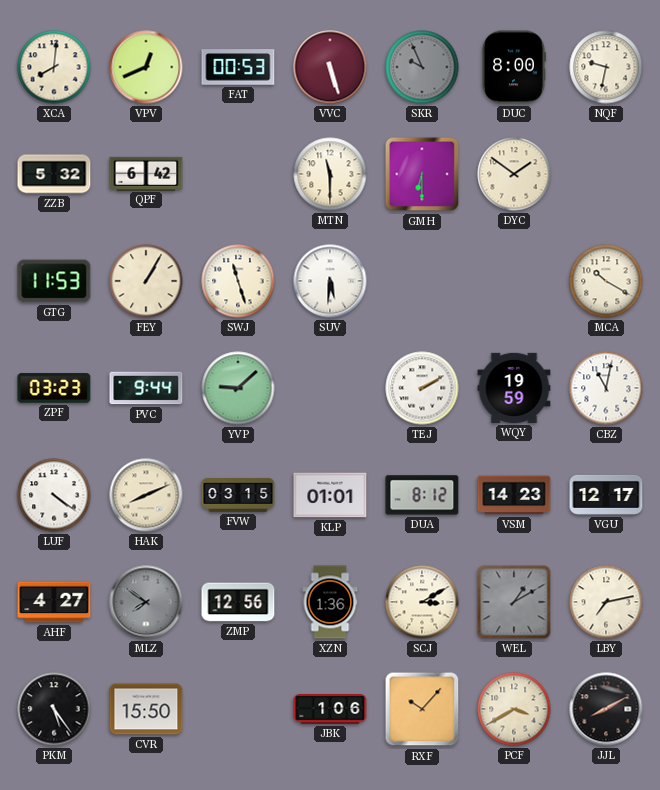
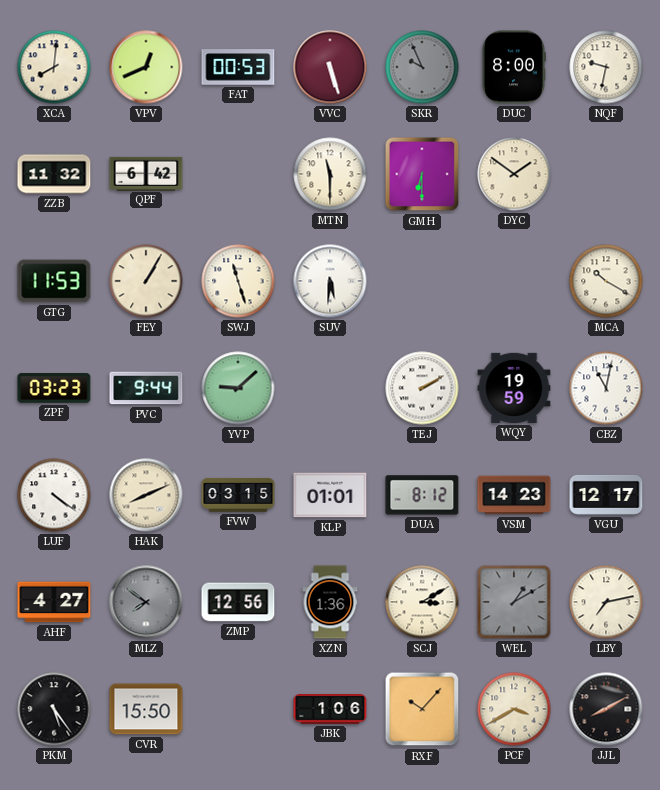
ZZB: 5:32 -> 11:32
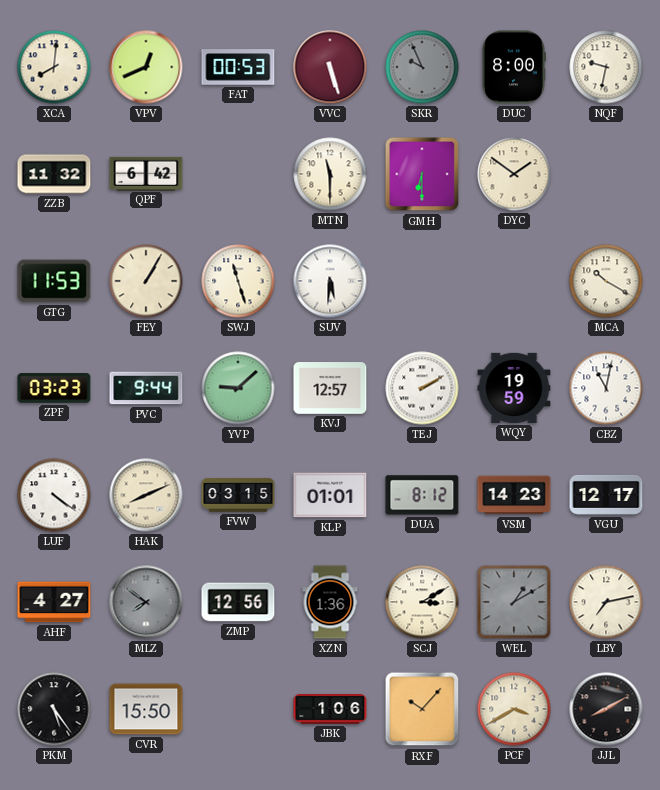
KVJ: none -> 12:57
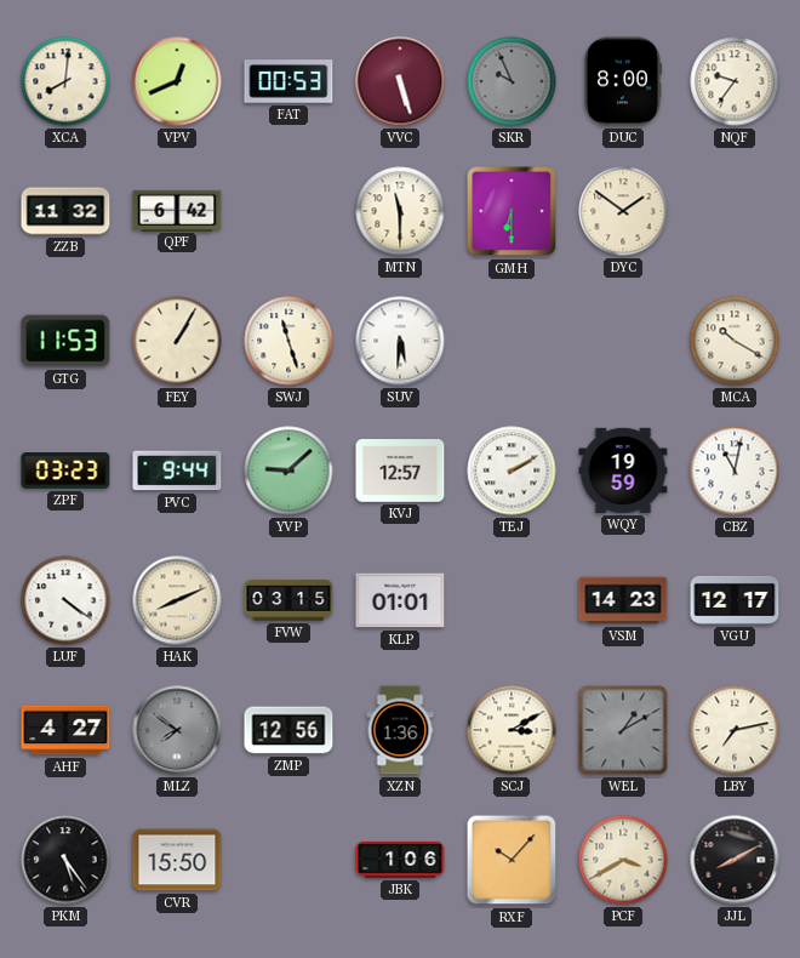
NQF: 9:32 -> 9:36
DUA: 8:12 -> none
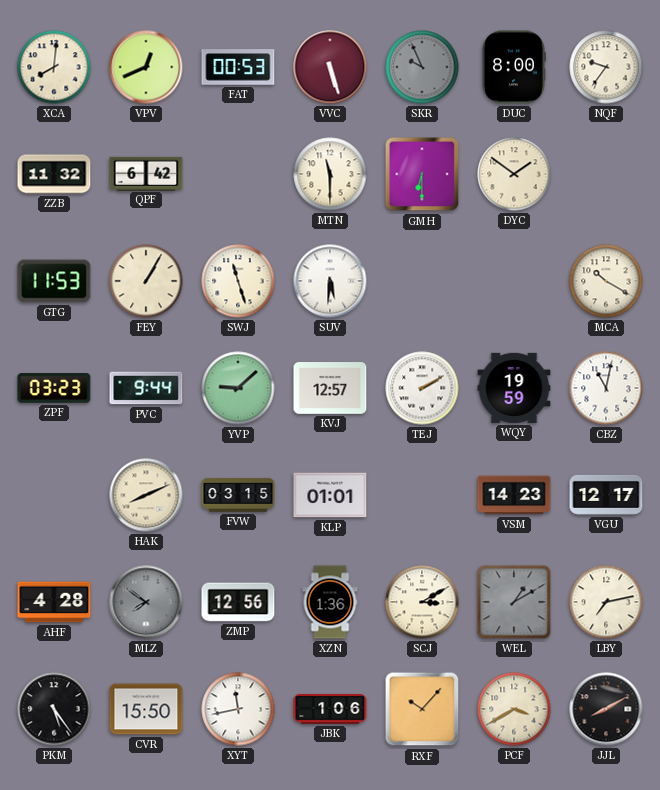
LUF: 4:21 -> none
AHF: 4:27 -> 4:28
XYT: none -> 11:43
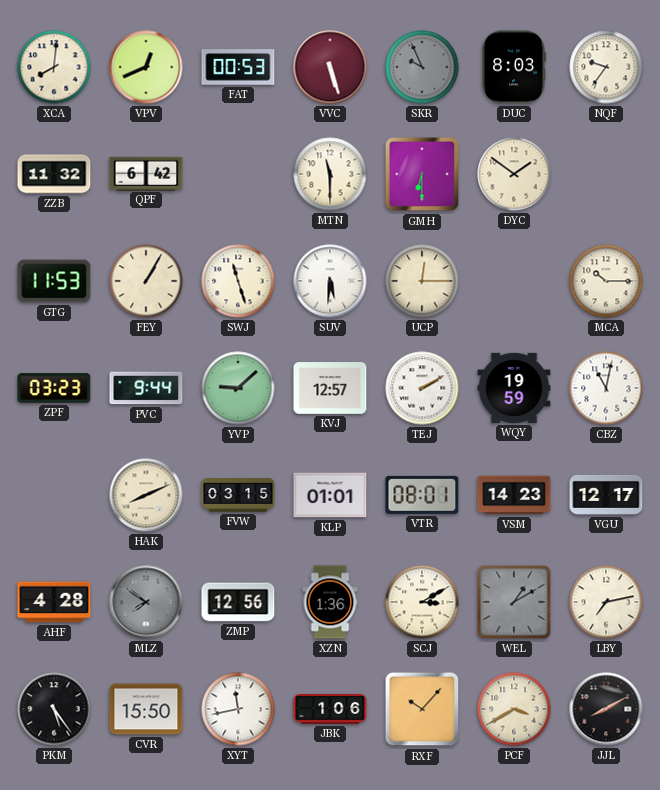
DUC: 8:00 -> 8:03
UCP: none -> 12:15
MCA: 10:20 -> 10:15
VTR: none -> 08:01
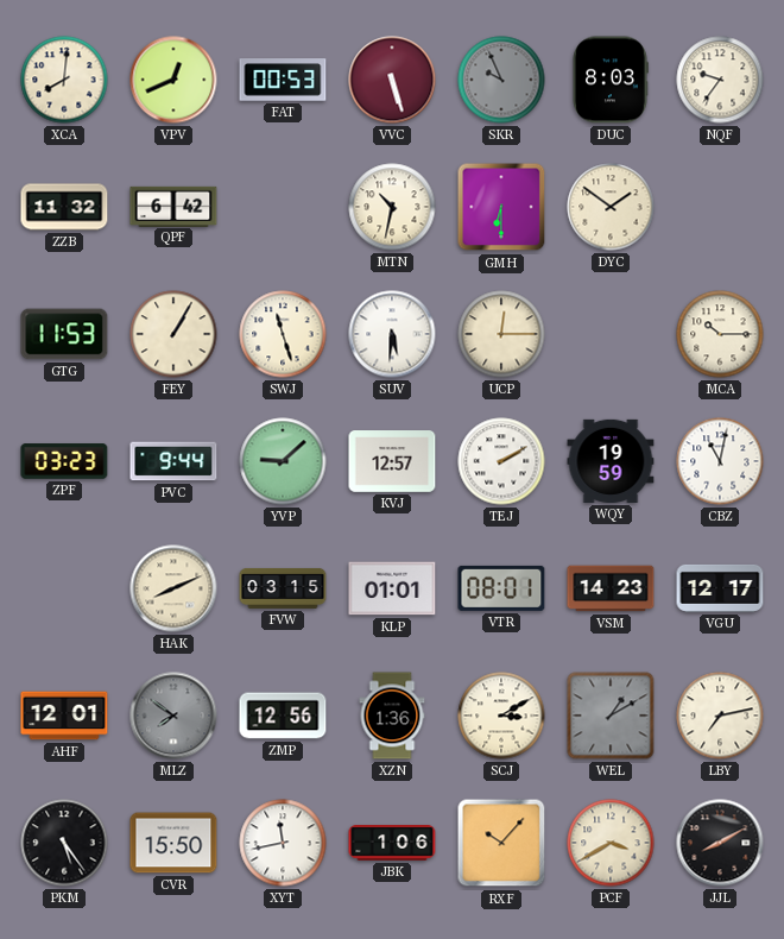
MTN: 11:30 -> 10:32
AHF: 4:28 -> 12:01
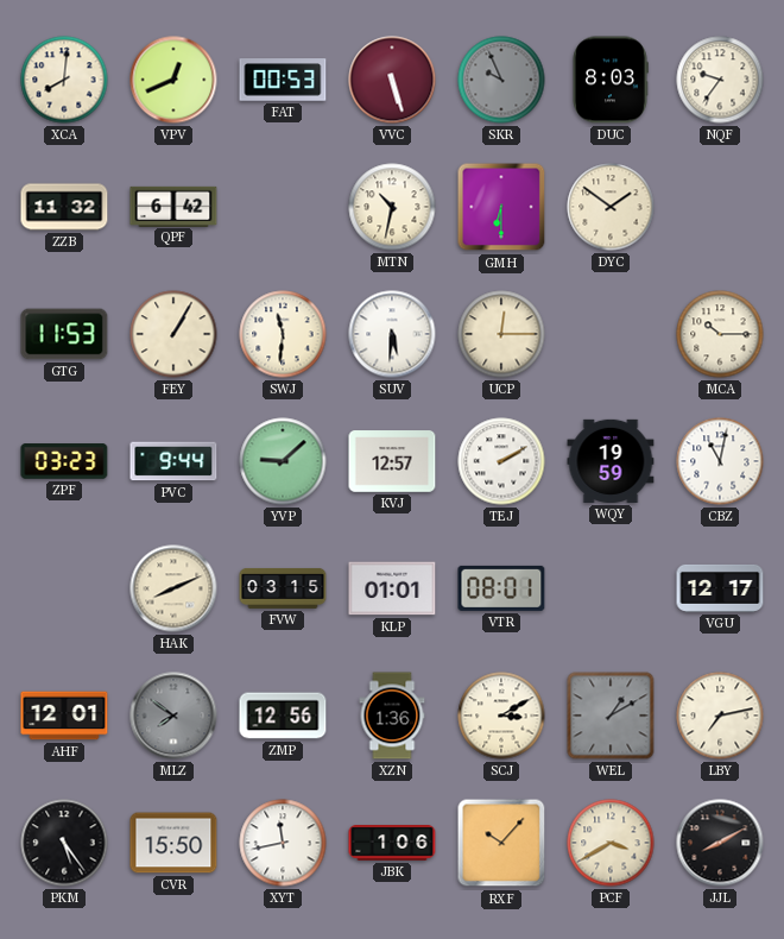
SWJ: 11:27 -> 11:31
VSM: 14:23 -> none
